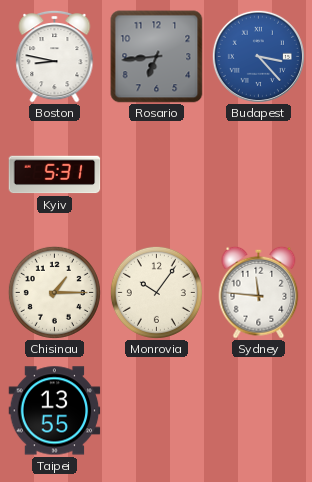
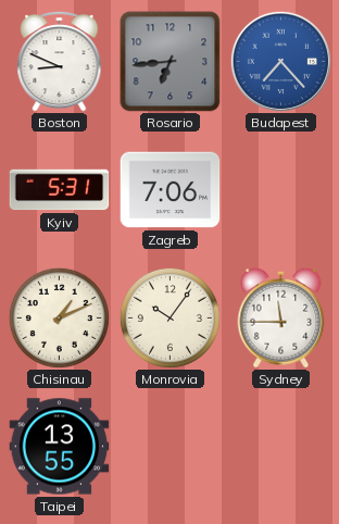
Boston: 8:47 -> 8:49
Budapest: 3:23 -> 7:23
Zagreb: none -> 7:06
Chisinau: 1:15 -> 1:11
Sydney: 11:46 -> 11:45
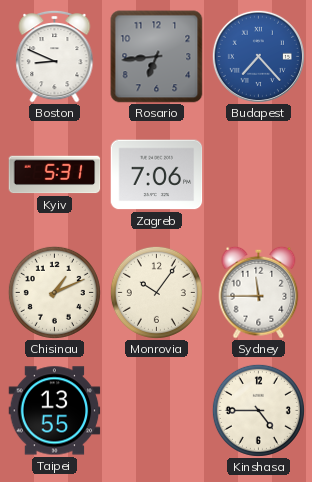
Kinshasa: none -> 4:45
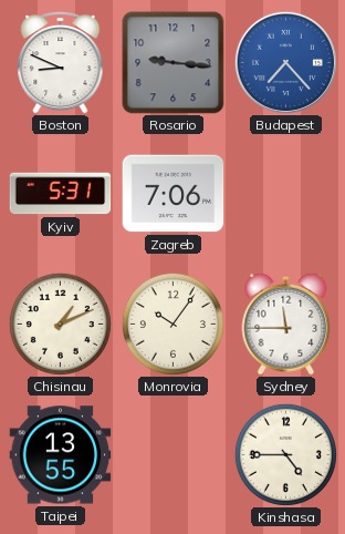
Rosario: 6:44 -> 9:16
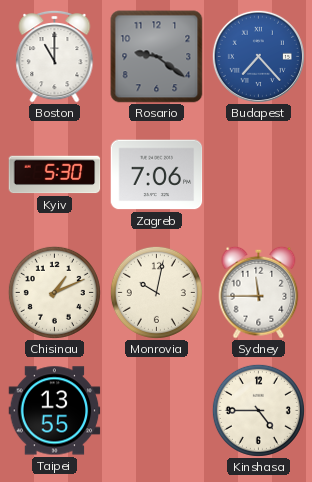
Boston: 8:49 -> 11:00
Rosario: 9:16 -> 9:21
Kyiv: 5:31 -> 5:30
Monrovia: 10:06 -> 10:02
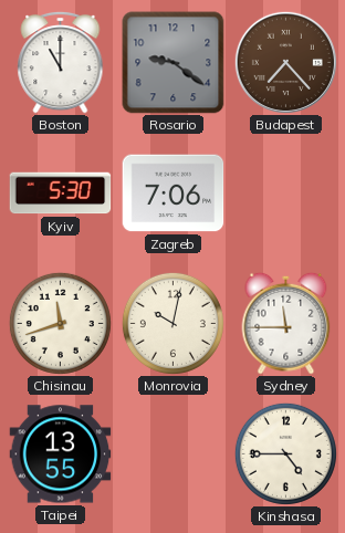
Budapest dial: blue -> brown
Chisinau: 1:11 -> 11:42
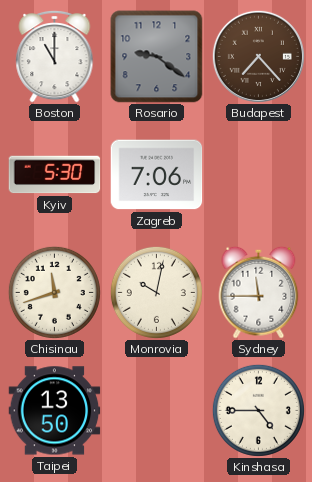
Taipei: 13:55 -> 13:50
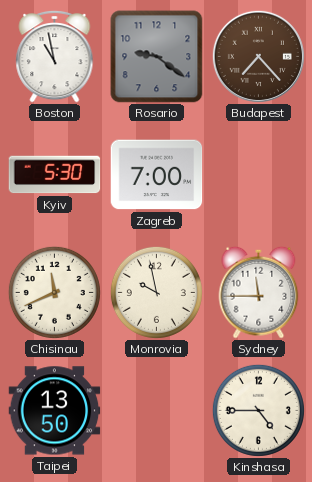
Boston: 11:00 -> 10:58
Zagreb: 7:06 -> 7:00
Chisinau: 11:42 -> 11:41
Monrovia: 10:02 -> 9:58
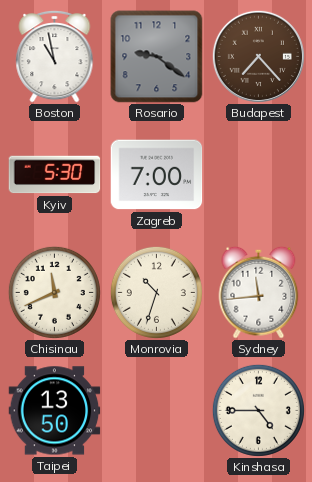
Monrovia: 9:58 -> 10:33
Sydney: 11:45 -> 11:44
